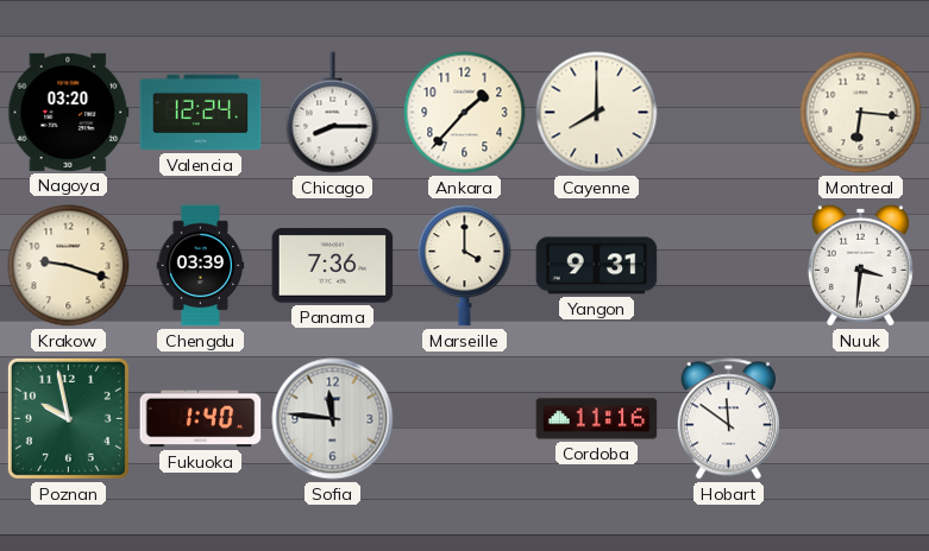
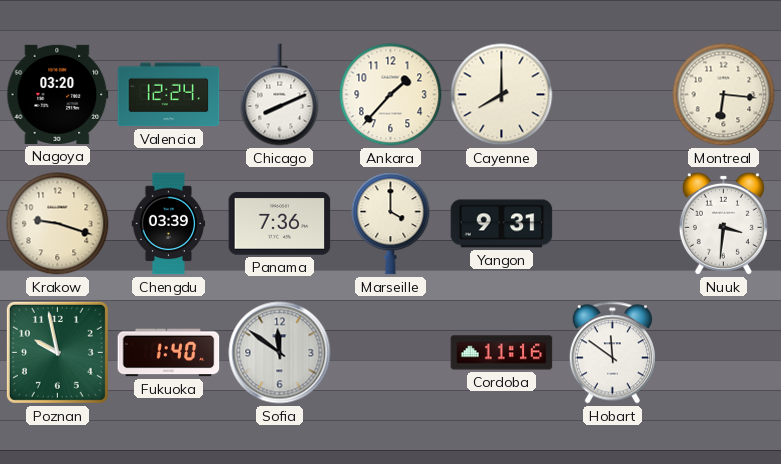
Chicago: 8:15 -> 8:11
Sofia: 11:46 -> 11:51
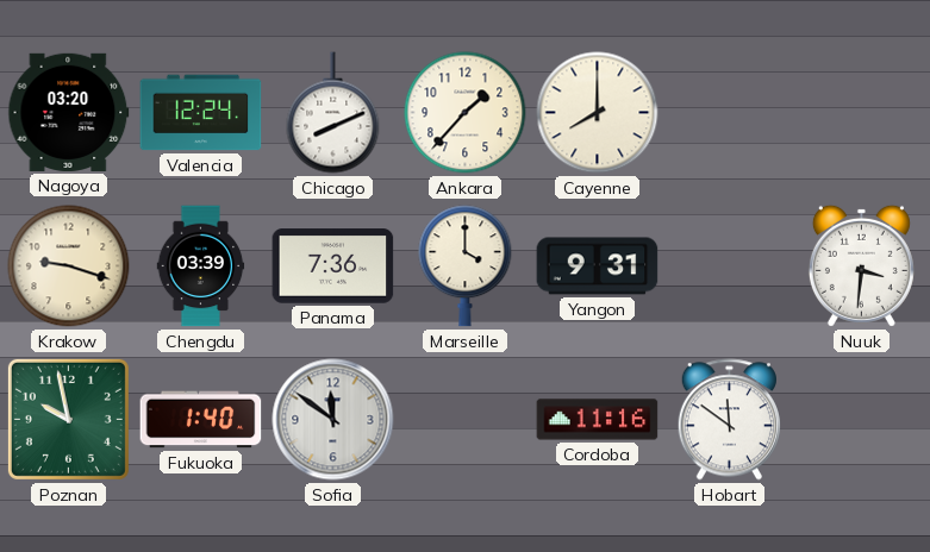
Montreal: 6:16 -> none
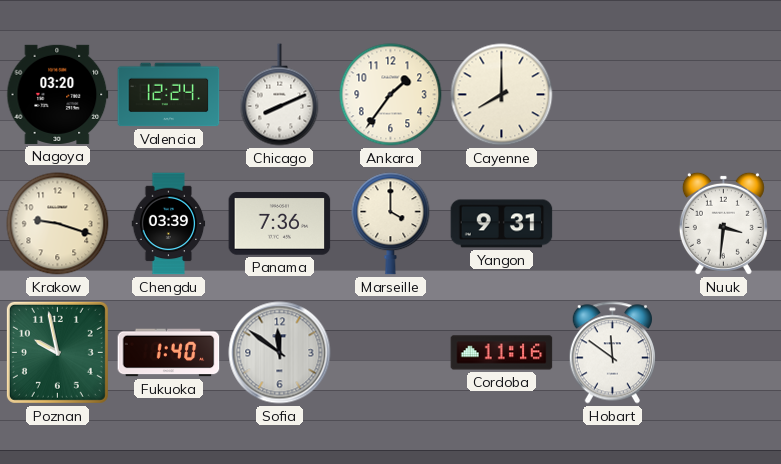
Ankara: 1:37 -> 1:36
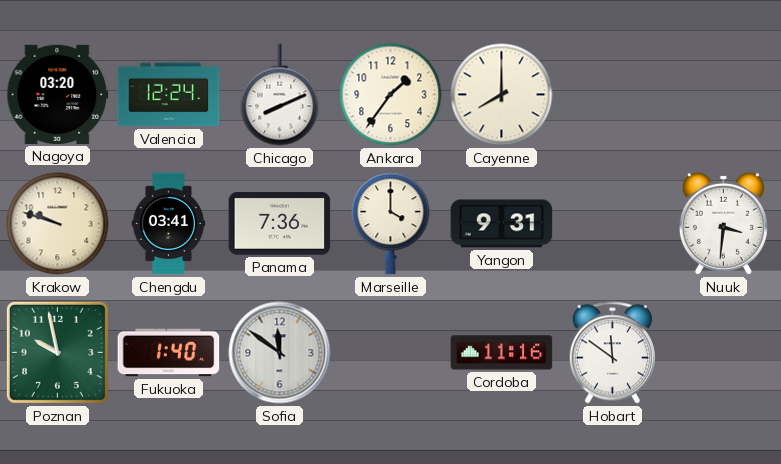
Krakow: 9:18 -> 9:48
Chengdu: 03:39 -> 03:41
